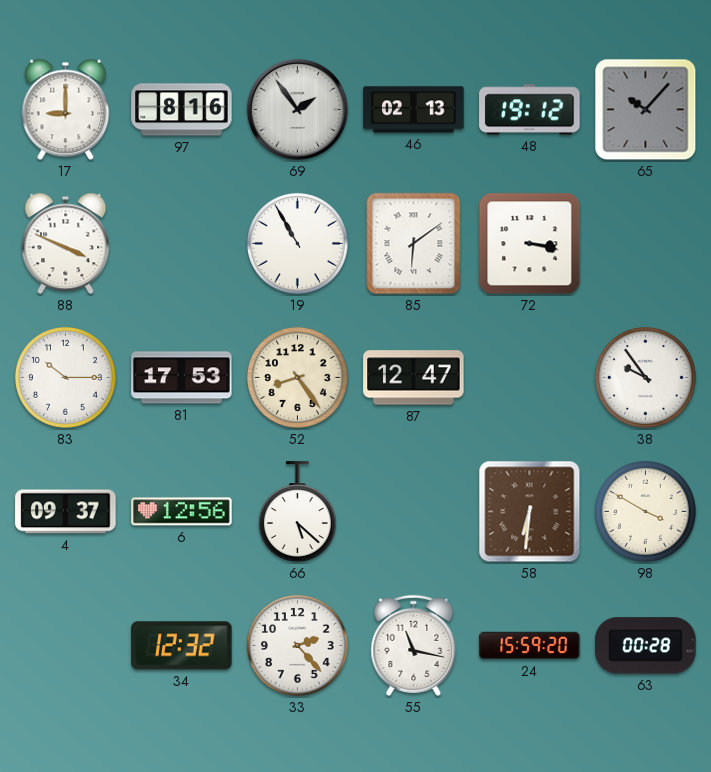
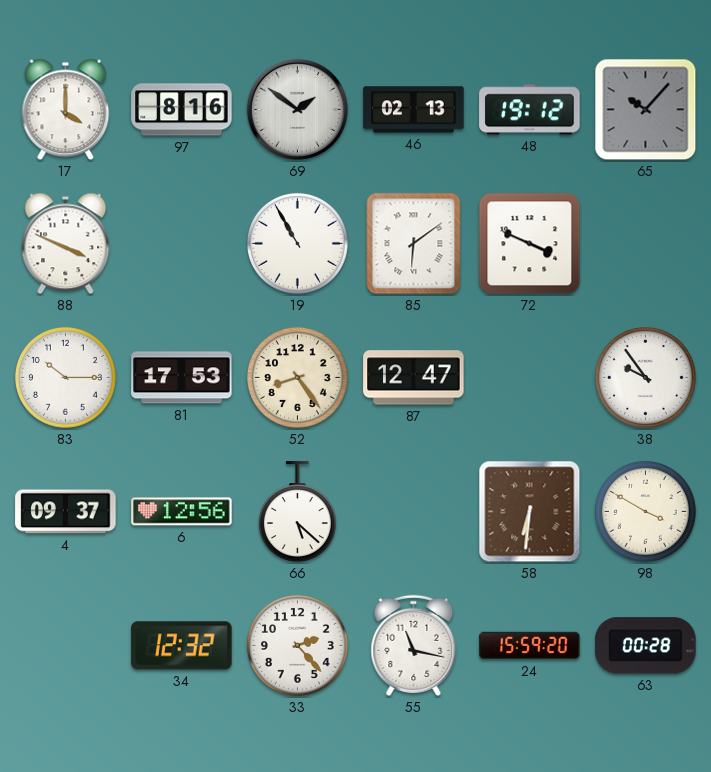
17: 9:00 -> 4:00
69: 1:54 -> 1:51
72: 3:17 -> 3:49
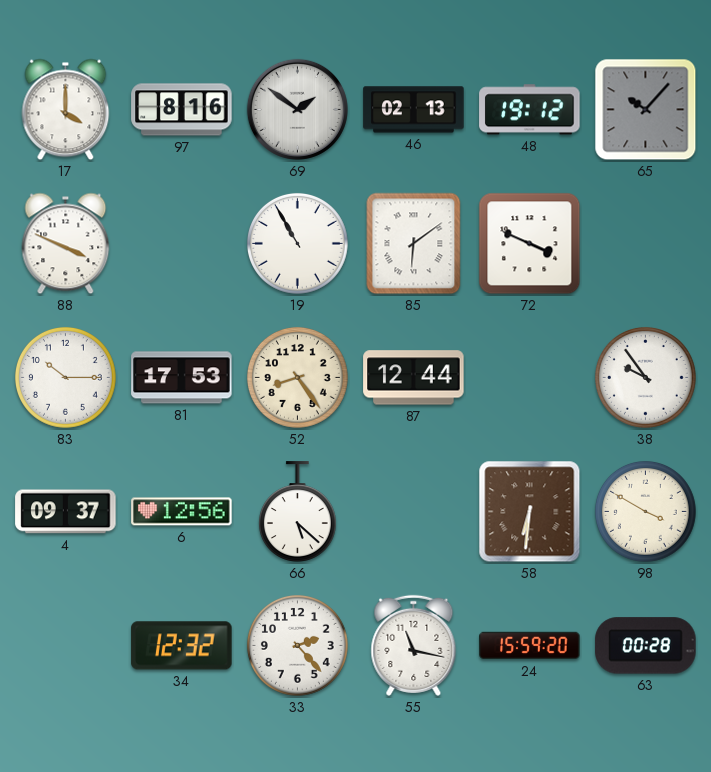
87: 12:47 -> 12:44
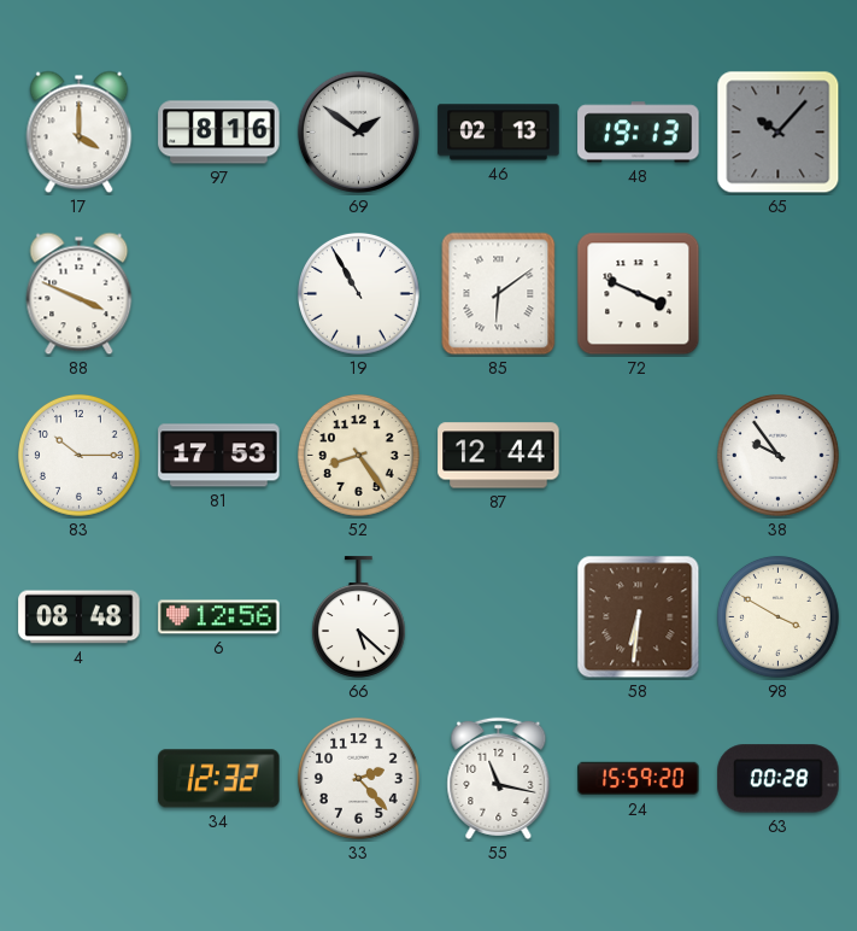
48: 19:12 -> 19:13
4: 09:37 -> 08:48
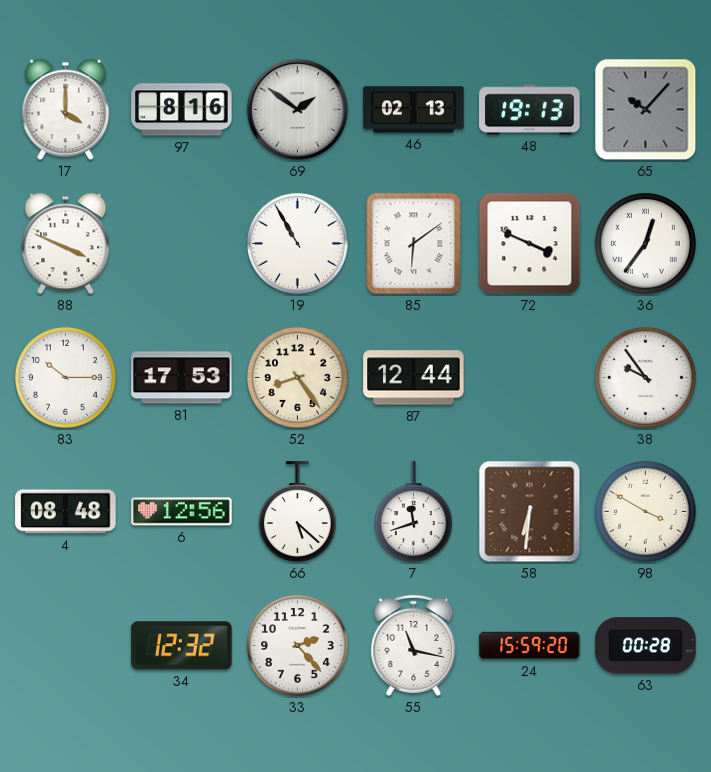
36: none -> 12:36
7: none -> 11:42
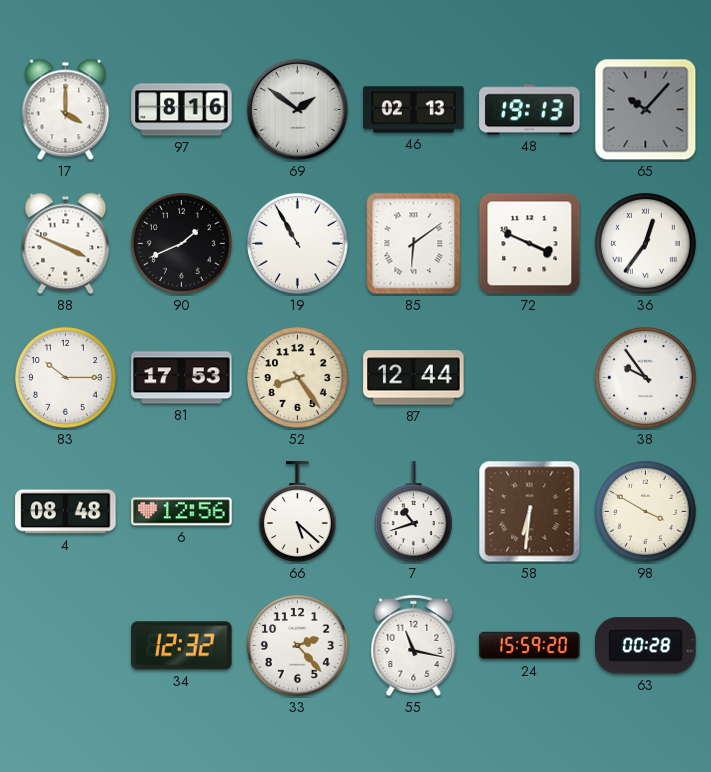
90: none -> 1:41
7: 11:42 -> 10:42
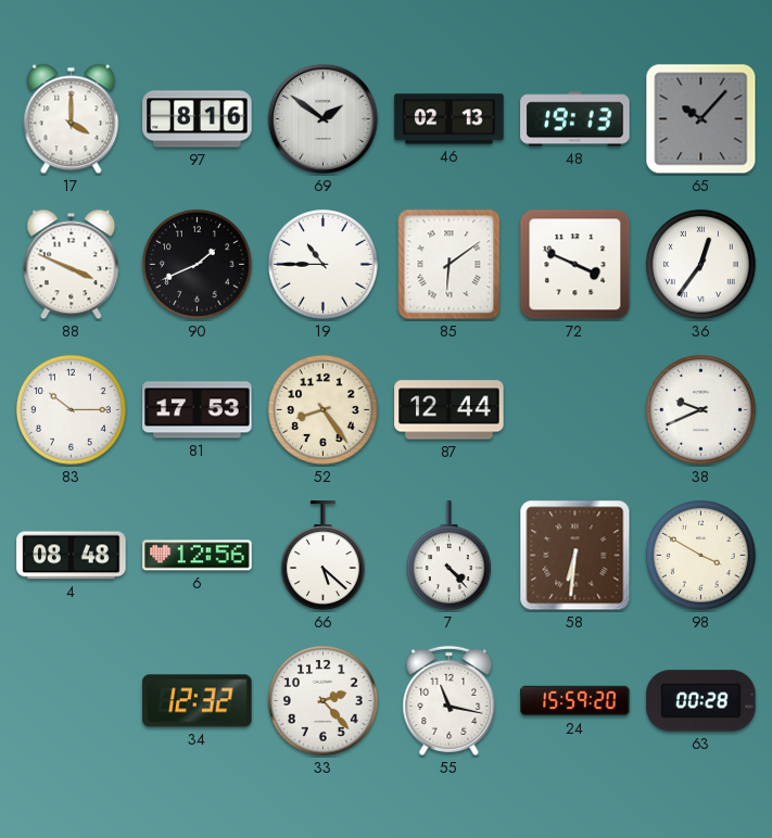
19: 10:55 -> 10:45
38: 9:54 -> 9:41
7: 10:42 -> 4:23
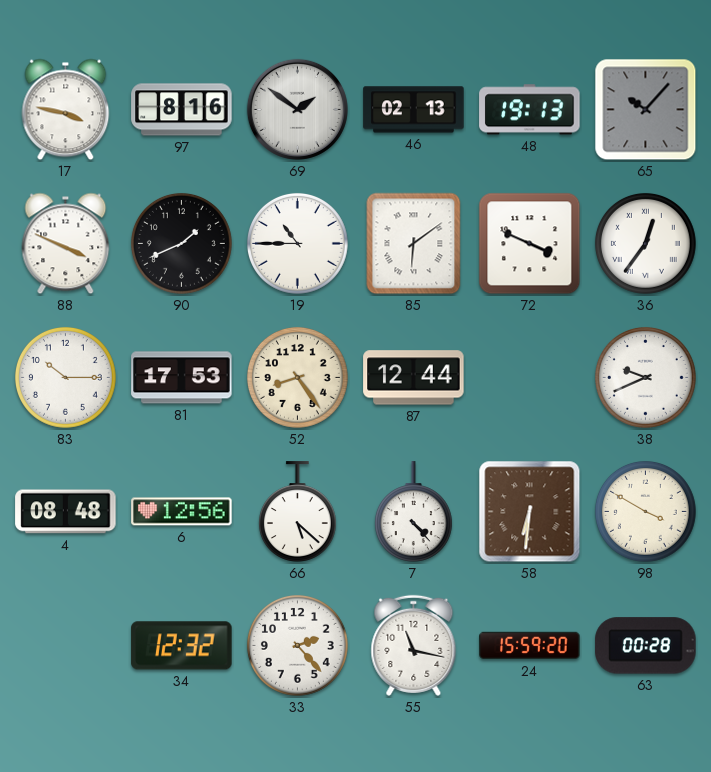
17: 4:00 -> 3:47
